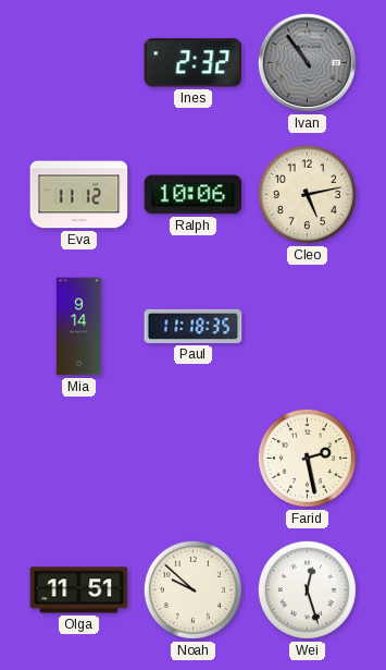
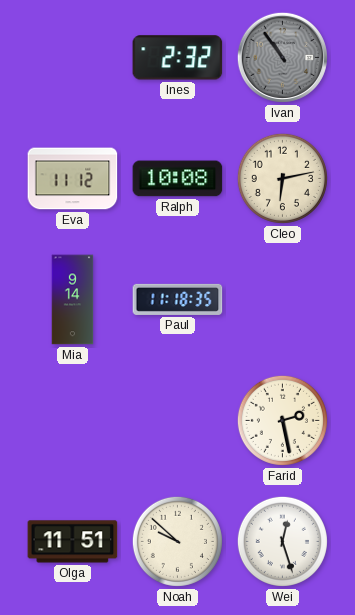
Ralph: 10:06 -> 10:08
Cleo: 5:13 -> 6:13
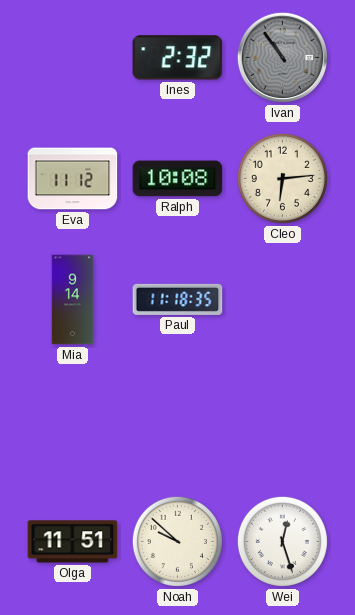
Cleo: 6:13 -> 6:14
Farid: 2:28 -> none
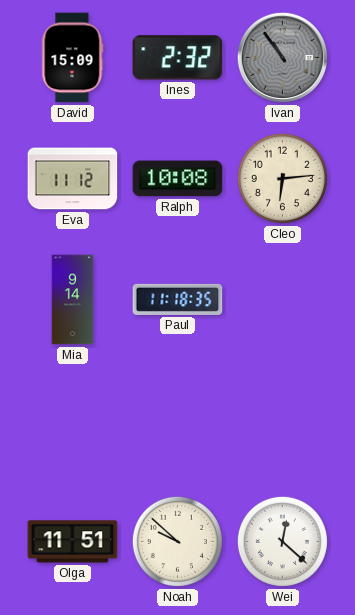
David: none -> 15:09
Wei: 12:27 -> 12:22
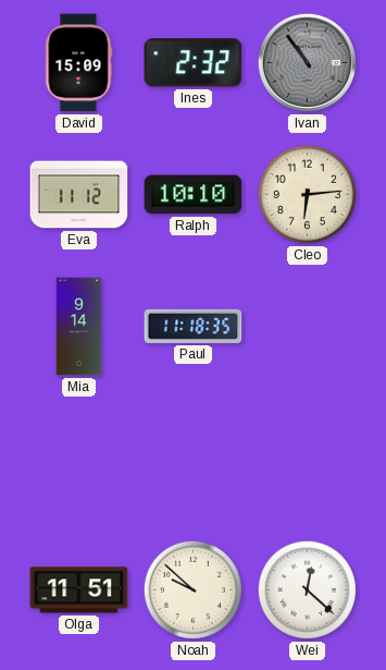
Ralph: 10:08 -> 10:10
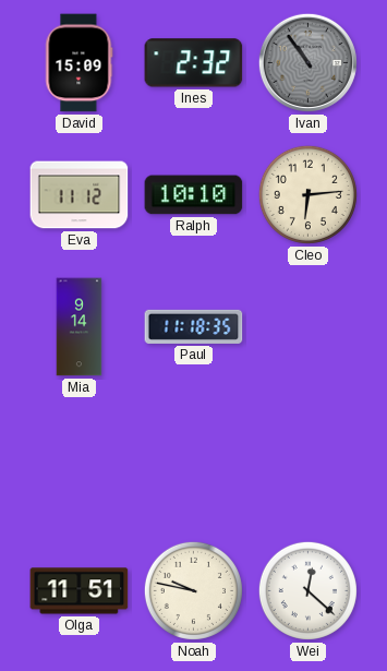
Noah: 9:52 -> 9:47
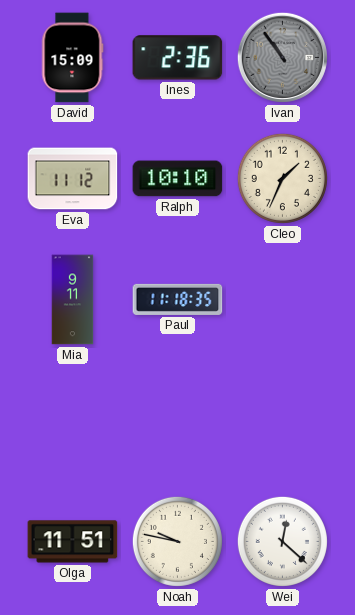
Ines: 2:32 -> 2:36
Cleo: 6:14 -> 1:34
Mia: 9:14 -> 9:11
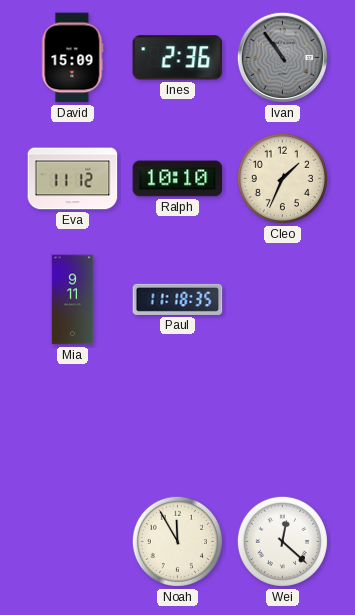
Olga: 11:51 -> none
Noah: 9:47 -> 11:55
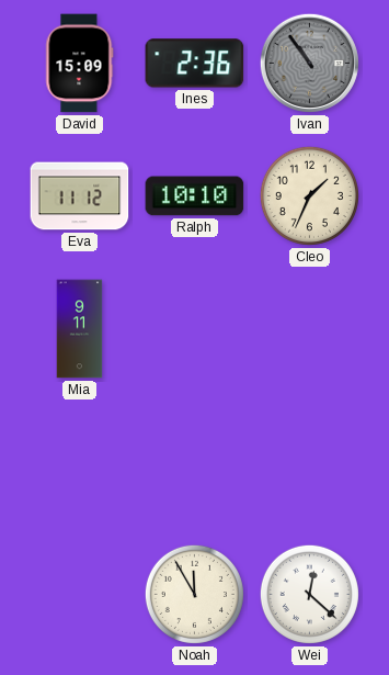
Paul: 11:18 -> none
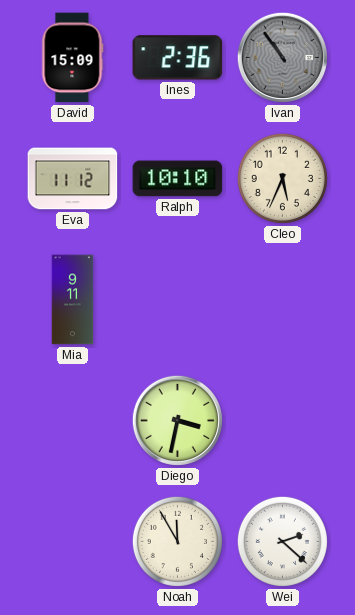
Cleo: 1:34 -> 5:34
Diego: none -> 3:32
Wei: 12:22 -> 2:22
